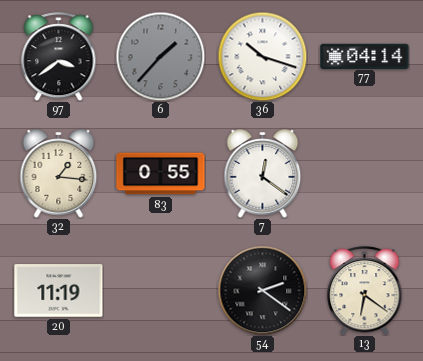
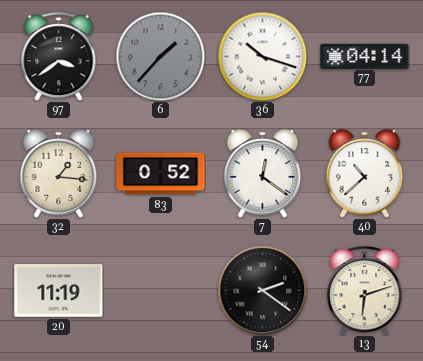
83: 0:55 -> 0:52
40: none -> 10:38
13: 6:21 -> 6:12
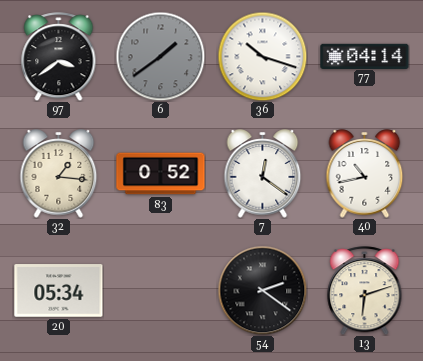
6: 1:37 -> 1:39
40: 10:38 -> 10:43
20: 11:19 -> 05:34
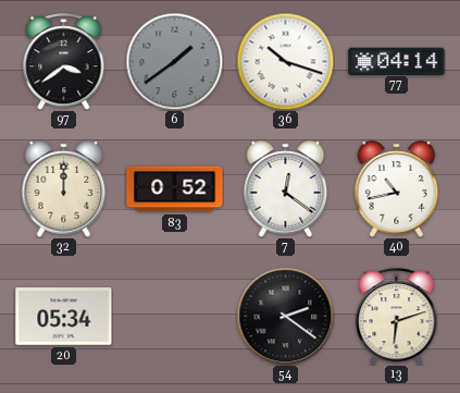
32: 1:16 -> 12:00
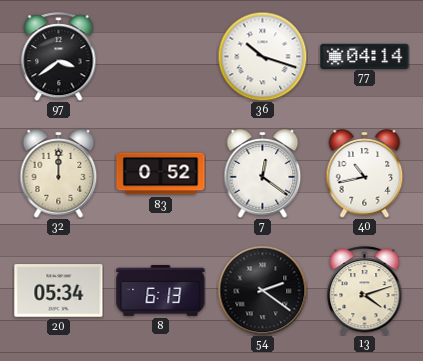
6: 1:39 -> none
8: none -> 6:13
13: 6:12 -> 4:12
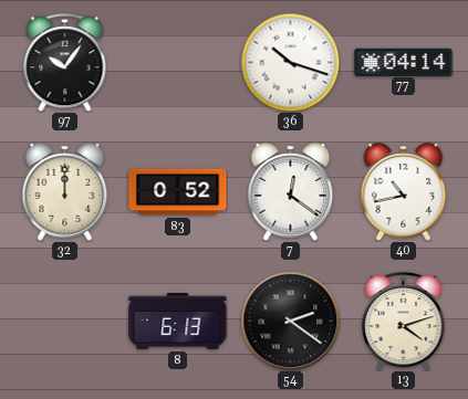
97: 3:39 -> 10:06
20: 05:34 -> none
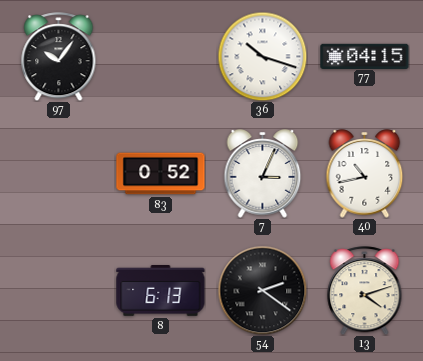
77: 04:14 -> 04:15
32: 12:00 -> none
7: 12:21 -> 3:04
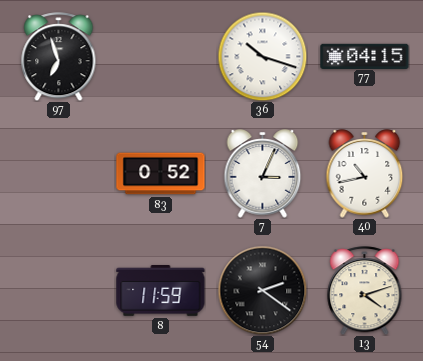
97: 10:06 -> 6:57
8: 6:13 -> 11:59
